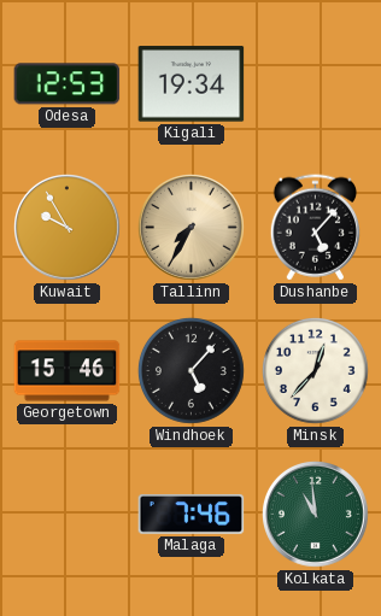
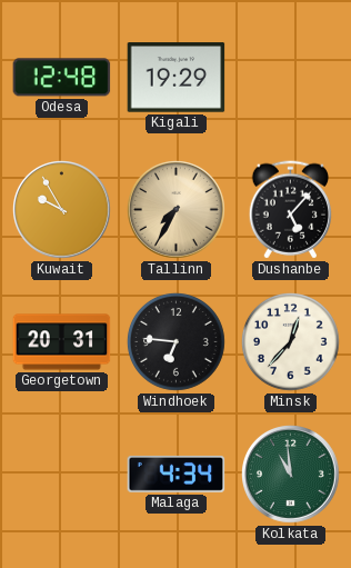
Odesa: 12:53 -> 12:48
Kigali: 19:34 -> 19:29
Georgetown: 15:46 -> 20:31
Windhoek: 5:07 -> 6:46
Malaga: 7:46 -> 4:34
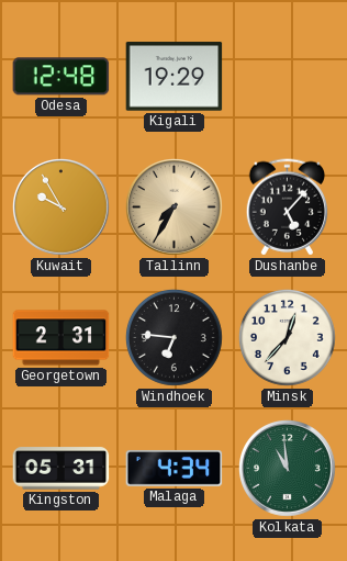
Georgetown: 20:31 -> 2:31
Kingston: none -> 05:31
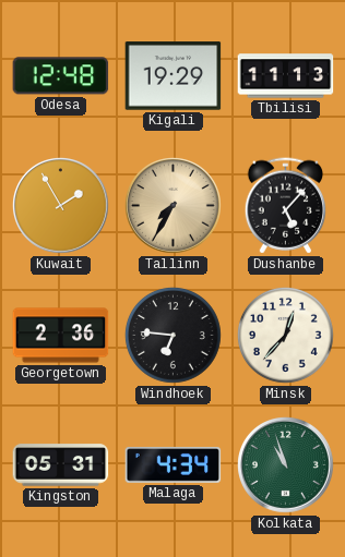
Tbilisi: none -> 11:13
Kuwait: 9:55 -> 1:55
Georgetown: 2:31 -> 2:36
Kolkata: 10:59 -> 10:57
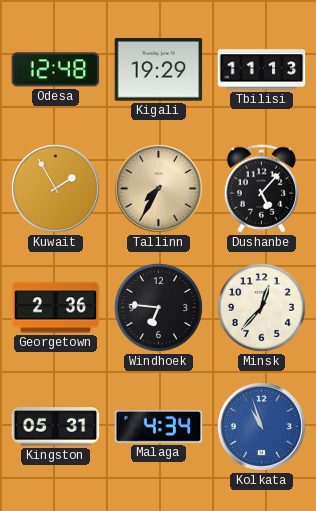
Kolkata dial: green -> blue
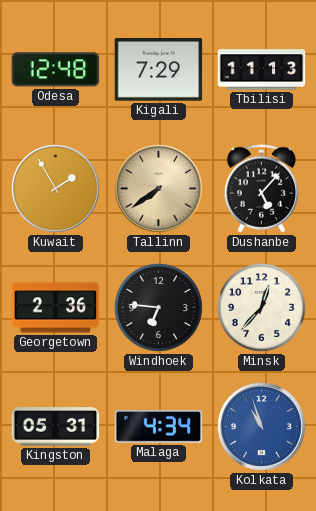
Kigali: 19:29 -> 7:29
Tallinn: 7:35 -> 7:39
